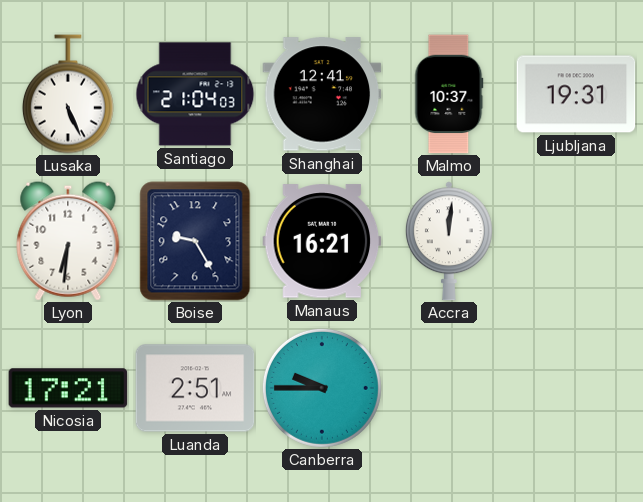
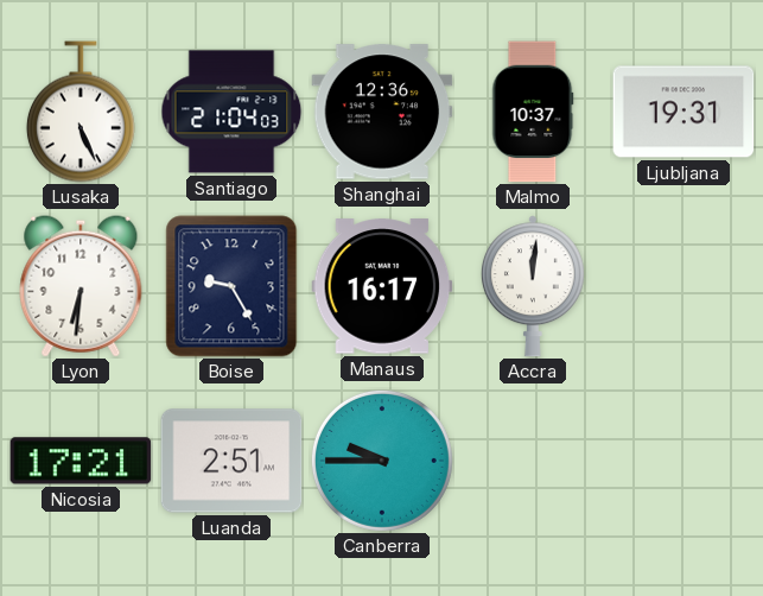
Shanghai: 12:41 -> 12:36
Manaus: 16:21 -> 16:17
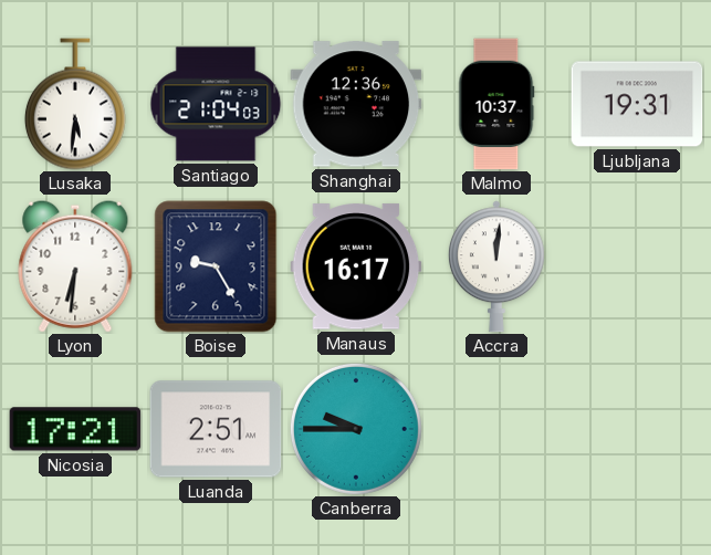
Lusaka: 5:26 -> 5:31
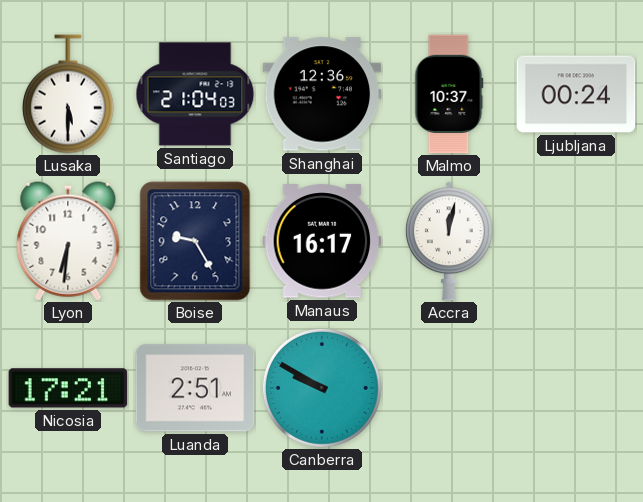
Lusaka: 5:31 -> 5:30
Ljubljana: 19:31 -> 00:24
Accra: 12:01 -> 12:02
Canberra: 9:45 -> 9:50
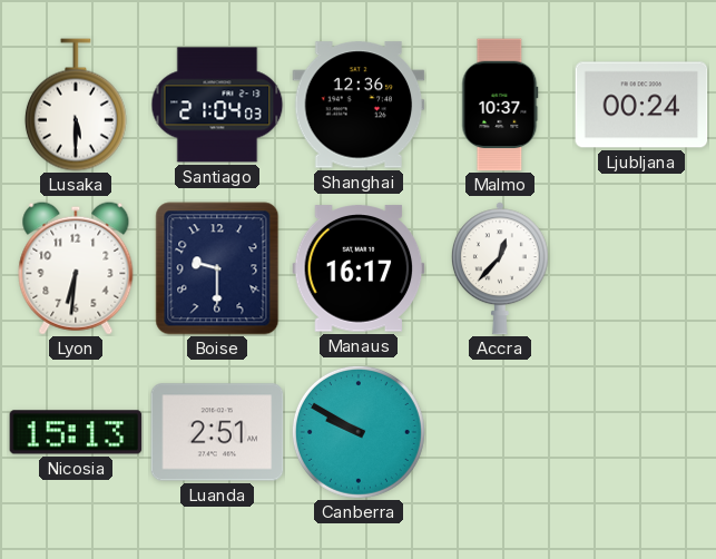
Boise: 9:25 -> 9:30
Accra: 12:02 -> 12:37
Nicosia: 17:21 -> 15:13
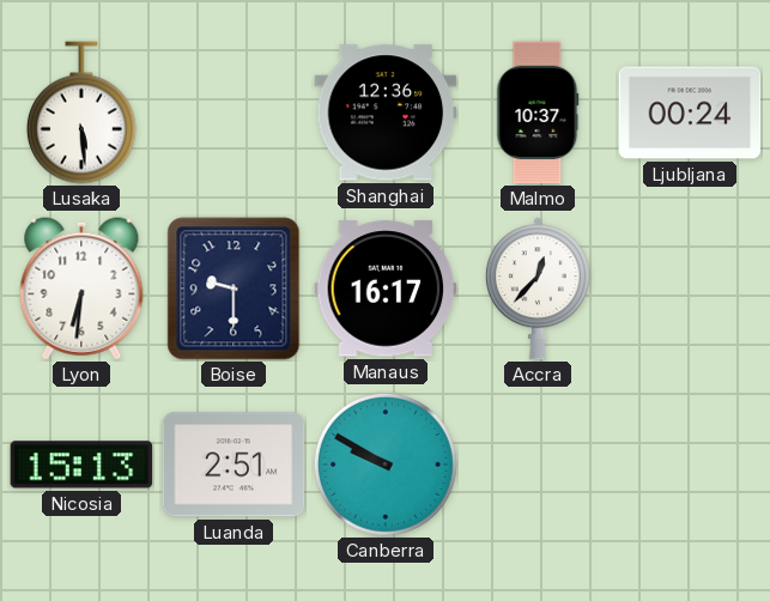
Lusaka: 5:30 -> 5:29
Santiago: 21:04 -> none
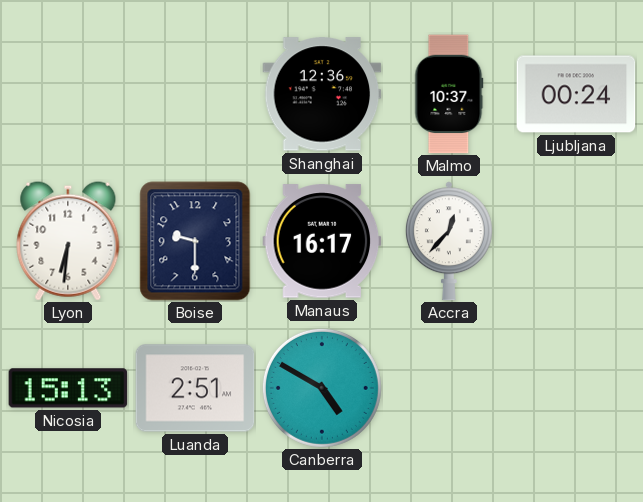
Lusaka: 5:29 -> none
Canberra: 9:50 -> 4:50
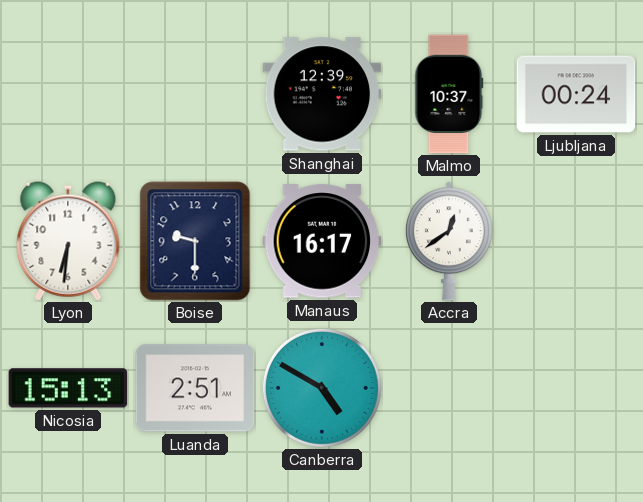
Shanghai: 12:36 -> 12:39
Accra: 12:37 -> 12:39
